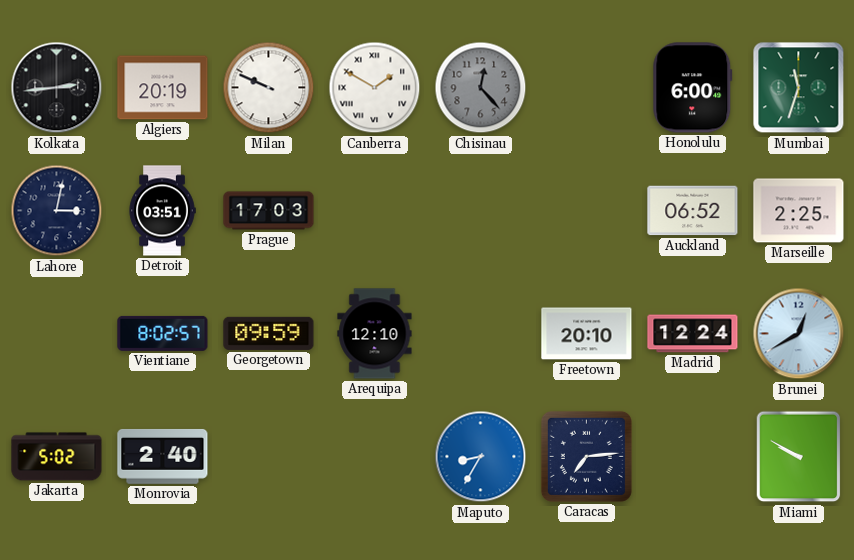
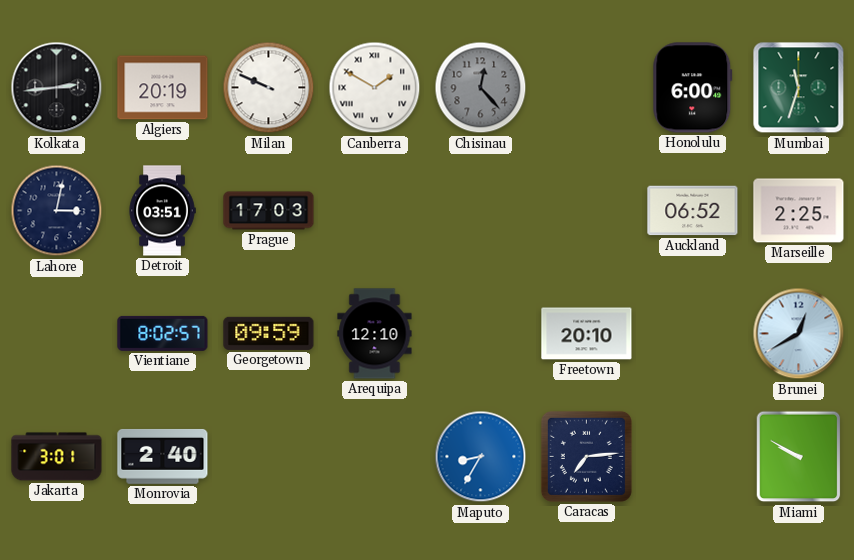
Madrid: 12:24 -> none
Jakarta: 5:02 -> 3:01
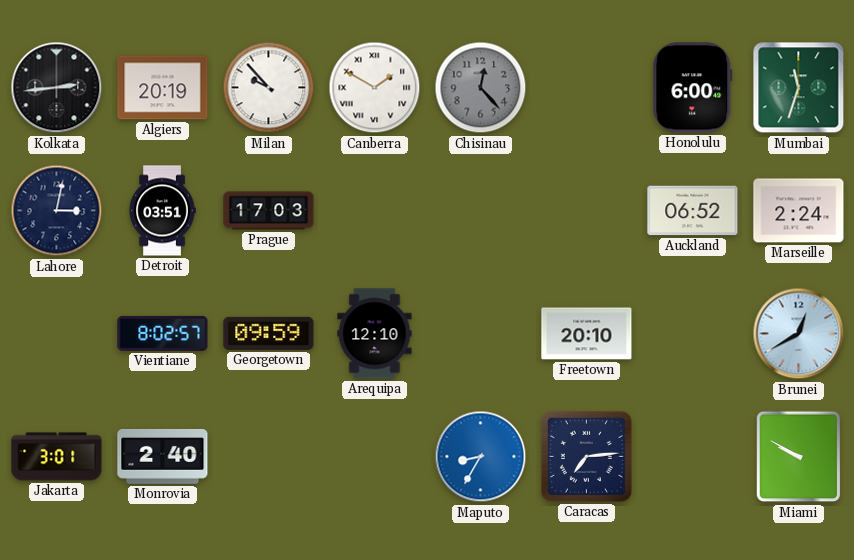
Milan: 9:49 -> 9:53
Marseille: 2:25 -> 2:24
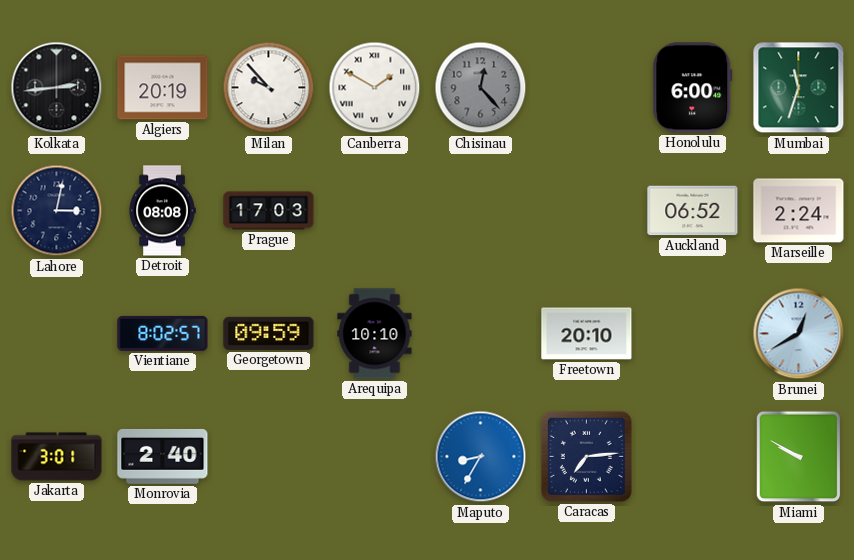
Detroit: 03:51 -> 08:08
Arequipa: 12:10 -> 10:10
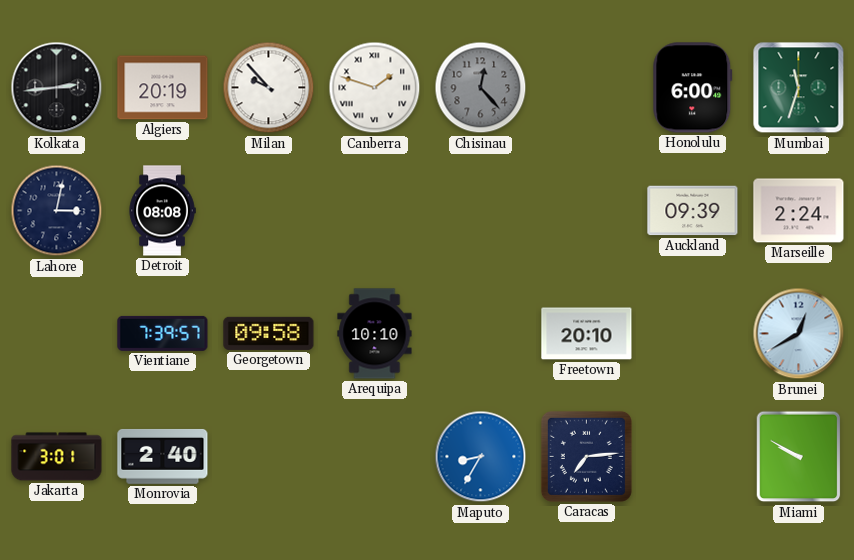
Canberra: 1:50 -> 1:48
Prague: 17:03 -> none
Auckland: 06:52 -> 09:39
Vientiane: 8:02 -> 7:39
Georgetown: 09:59 -> 09:58
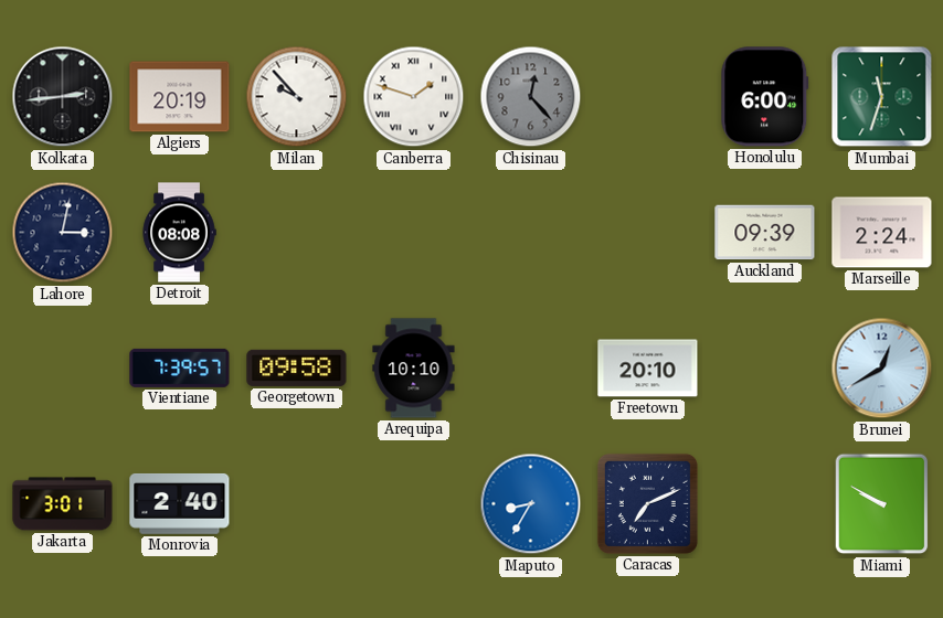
Caracas: 7:14 -> 7:11
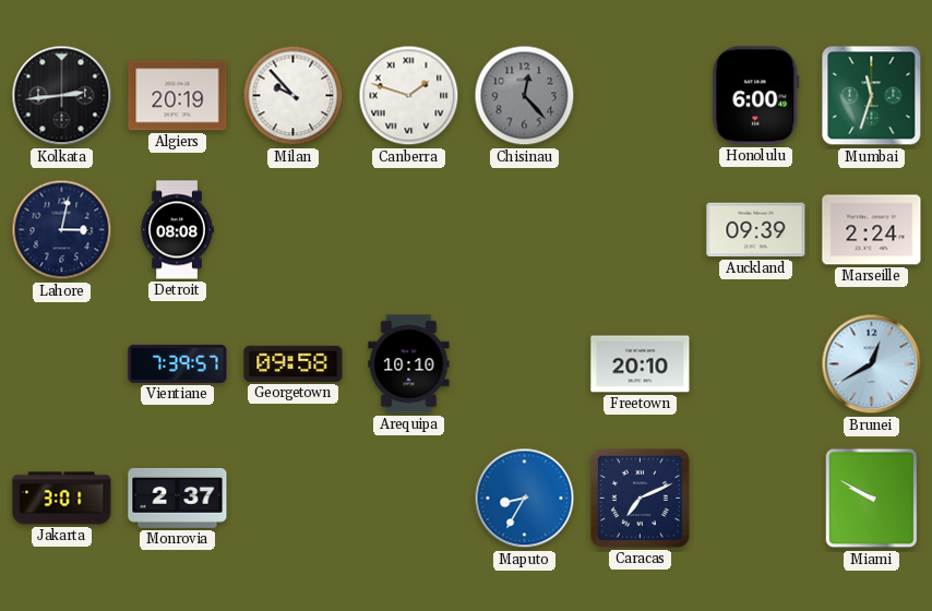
Monrovia: 2:40 -> 2:37
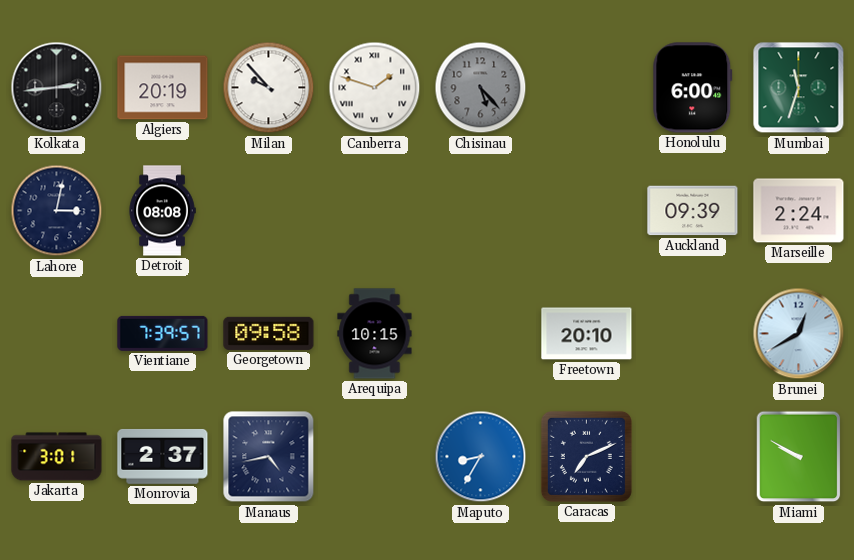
Chisinau: 12:23 -> 5:23
Arequipa: 10:10 -> 10:15
Manaus: none -> 4:43
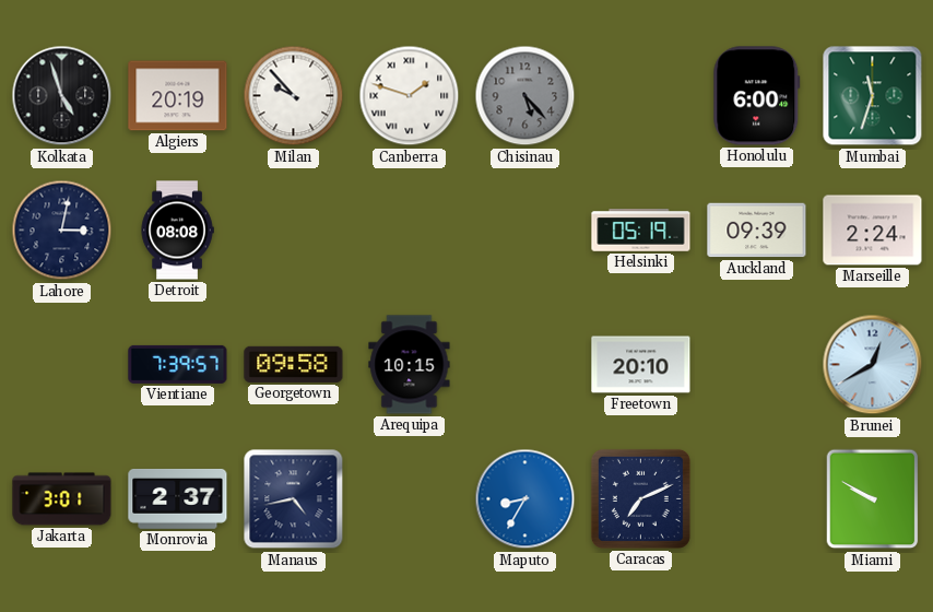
Kolkata: 2:44 -> 4:57
Helsinki: none -> 05:19
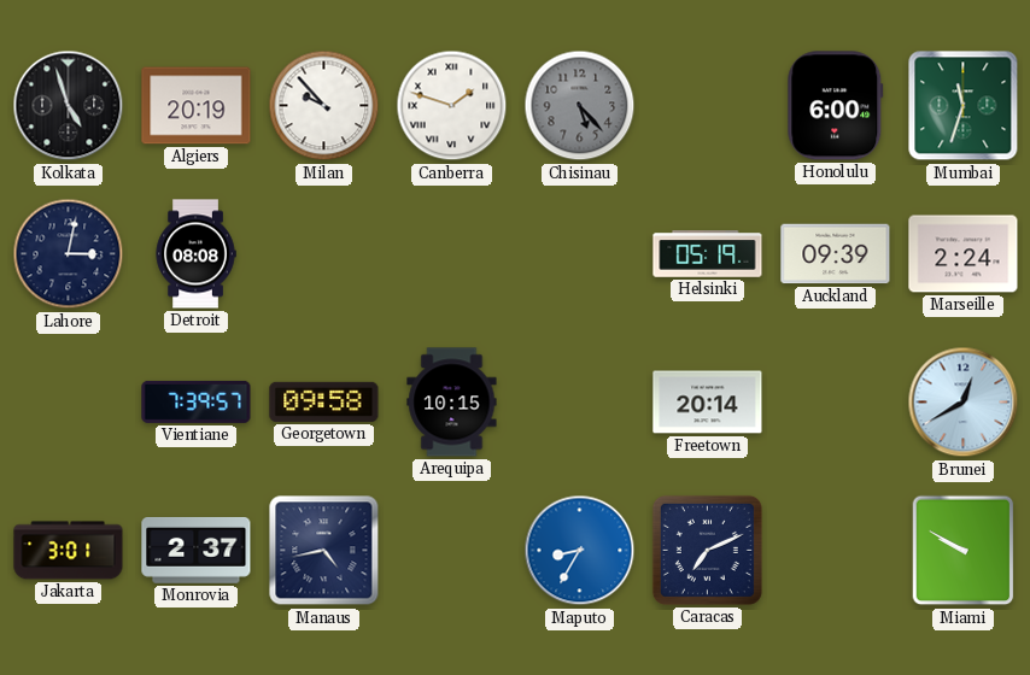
Freetown: 20:10 -> 20:14
